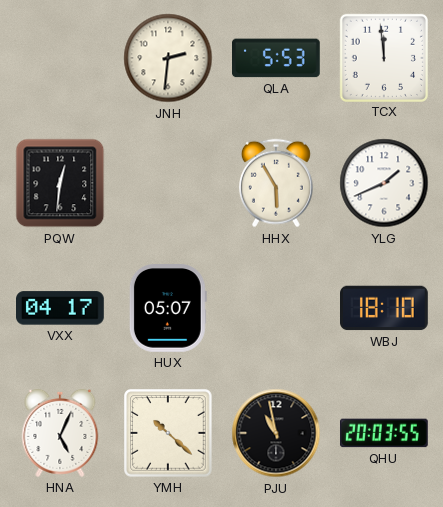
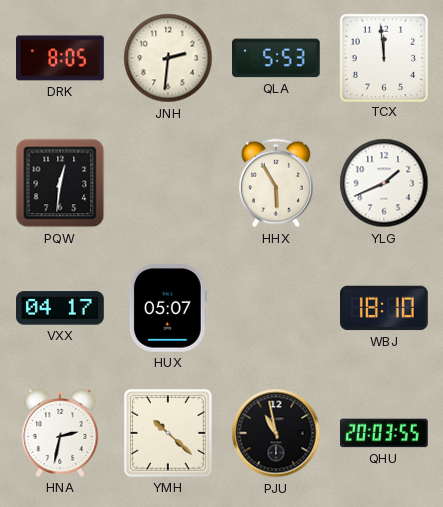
DRK: none -> 8:05
HNA: 5:04 -> 2:32
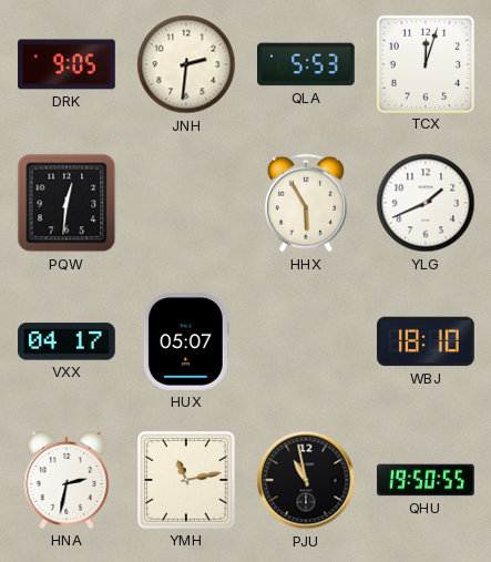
DRK: 8:05 -> 9:05
TCX: 11:59 -> 12:03
YMH: 10:22 -> 11:13
QHU: 20:03 -> 19:50
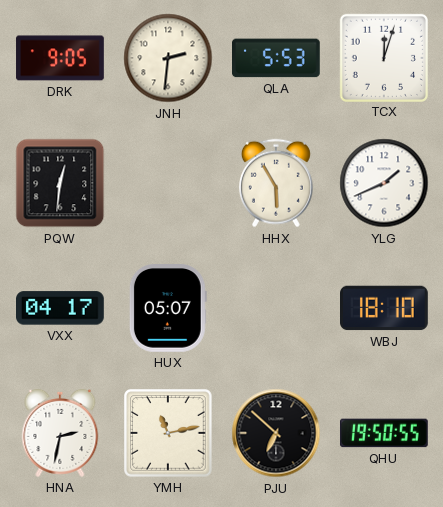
PJU: 10:58 -> 6:52
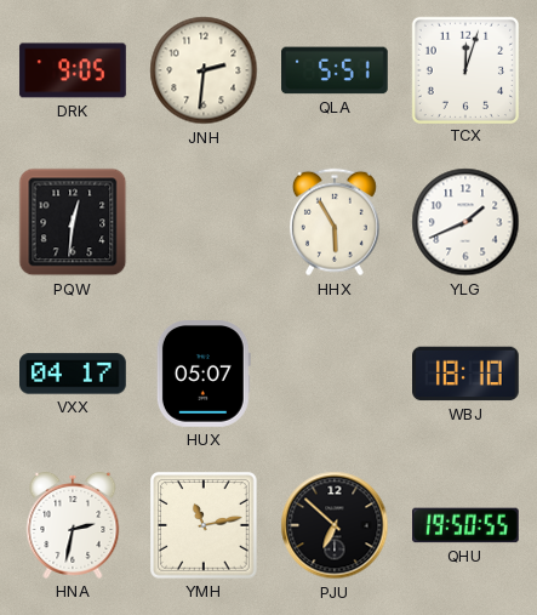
QLA: 5:53 -> 5:51
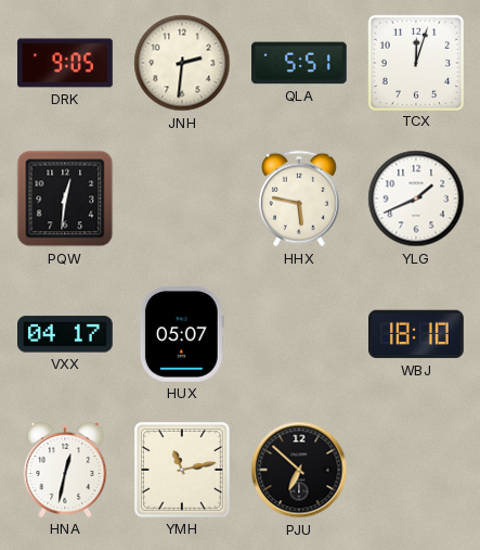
HHX: 5:55 -> 5:47
HNA: 2:32 -> 12:32
QHU: 19:50 -> none
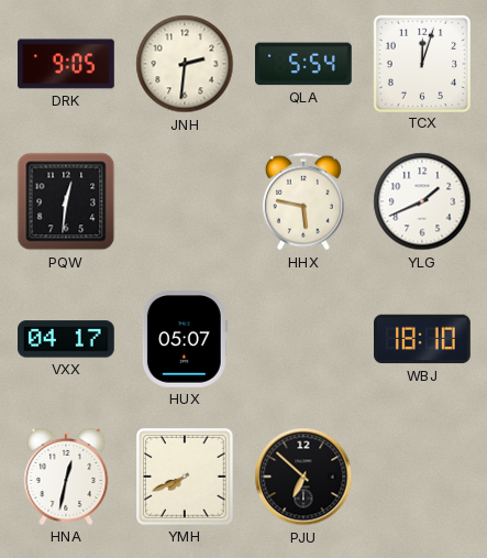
QLA: 5:51 -> 5:54
YMH: 11:13 -> 7:41
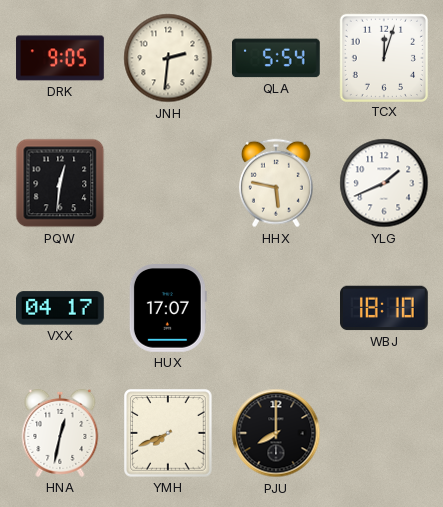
HUX: 05:07 -> 17:07
PJU: 6:52 -> 8:00
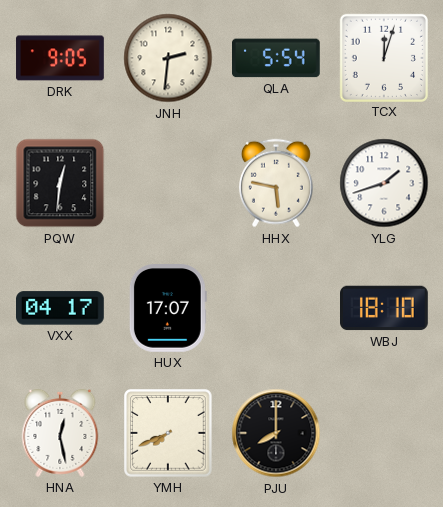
YLG: 1:41 -> 1:42
HNA: 12:32 -> 12:28
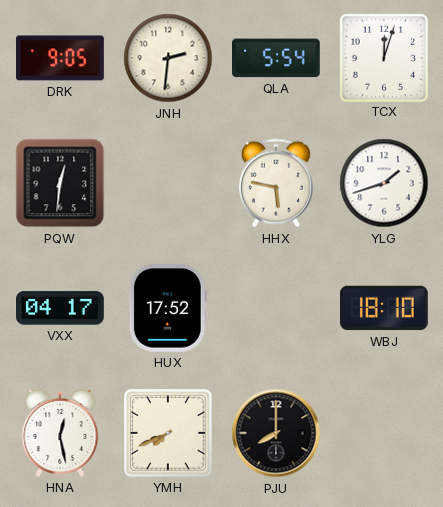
HUX: 17:07 -> 17:52
